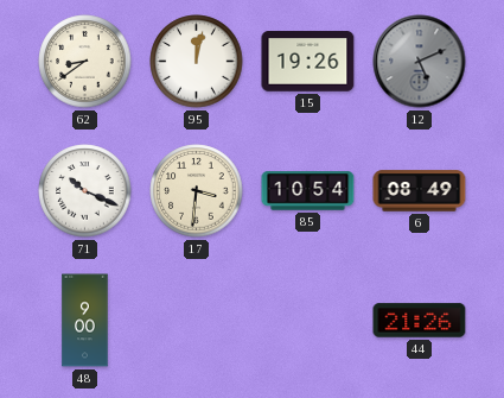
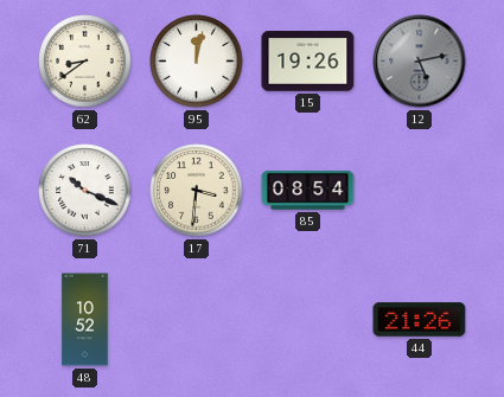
12: 5:11 -> 5:13
85: 10:54 -> 08:54
6: 08:49 -> none
48: 9:00 -> 10:52
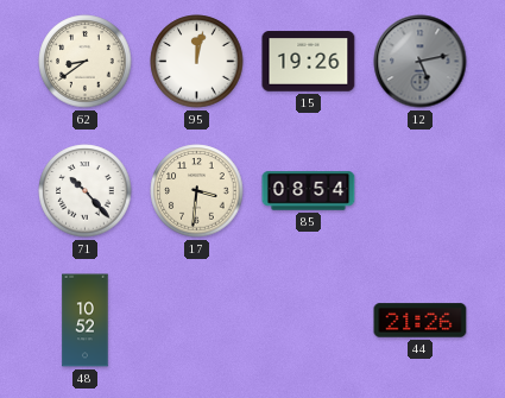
71: 10:19 -> 10:23
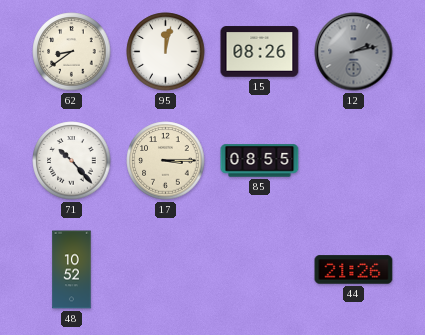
15: 19:26 -> 08:26
12: 5:13 -> 2:13
17: 3:31 -> 3:15
85: 08:54 -> 08:55
